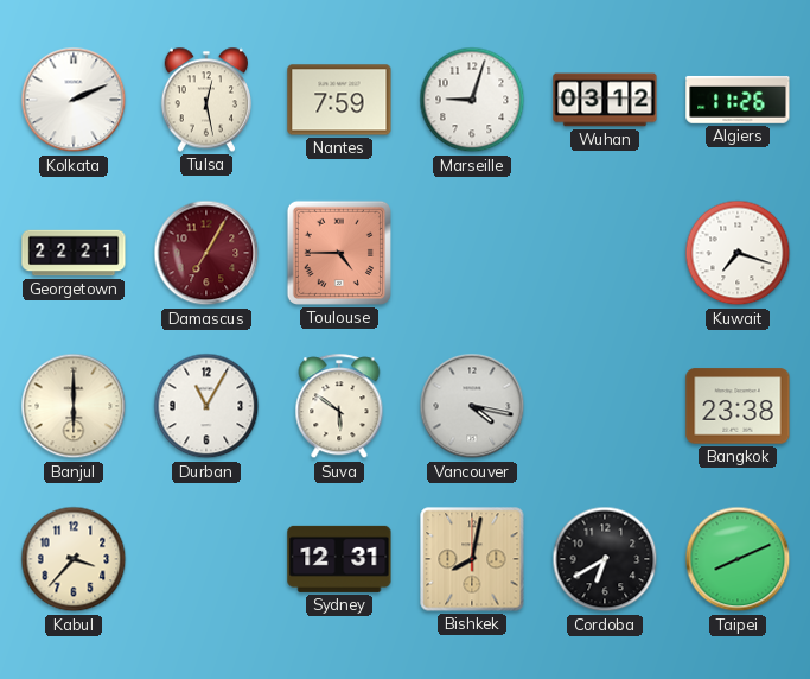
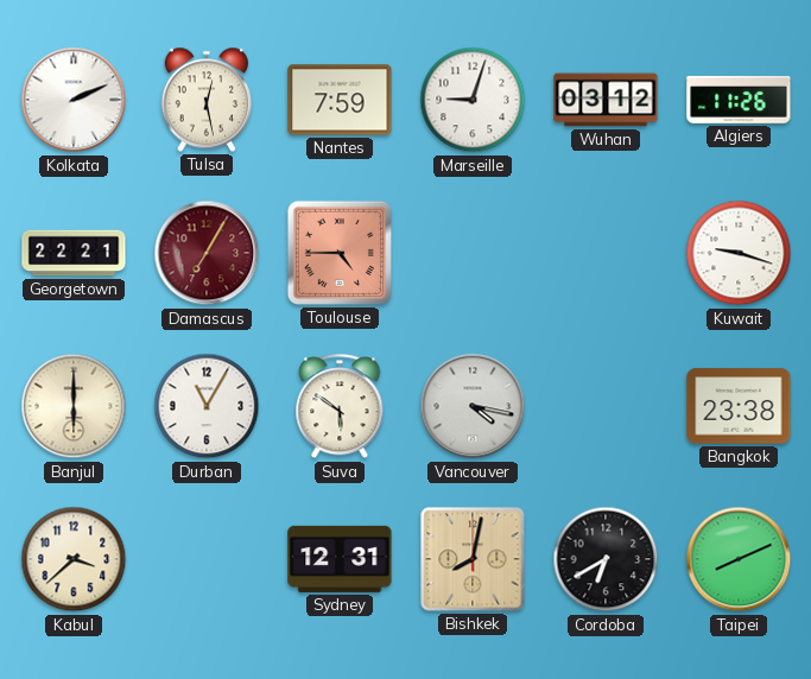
Kuwait: 7:18 -> 9:18
Kabul: 3:37 -> 3:38
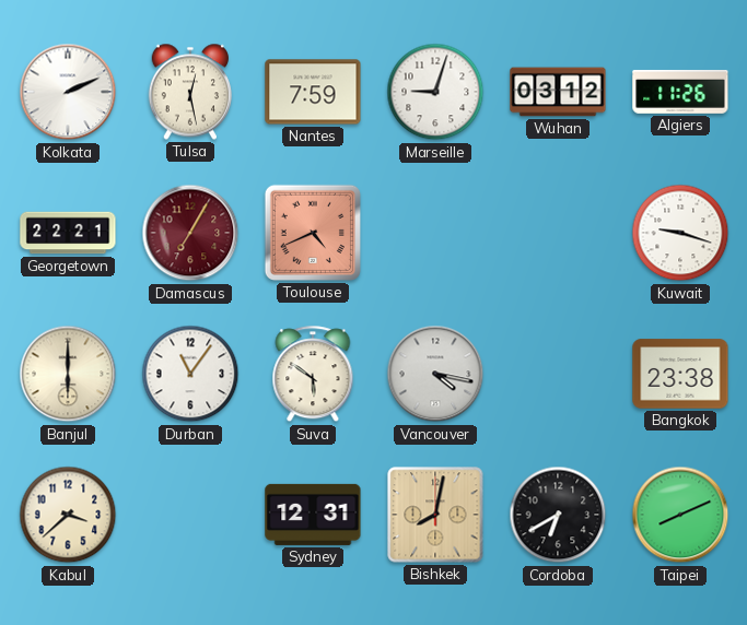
Toulouse: 4:45 -> 4:41
Durban: 11:05 -> 11:06
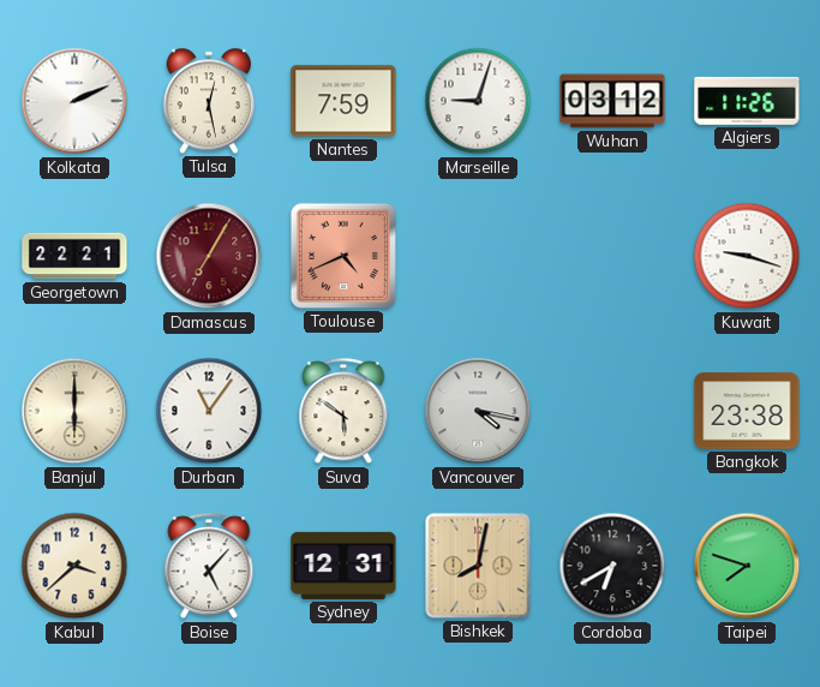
Boise: none -> 5:07
Taipei: 8:11 -> 7:48
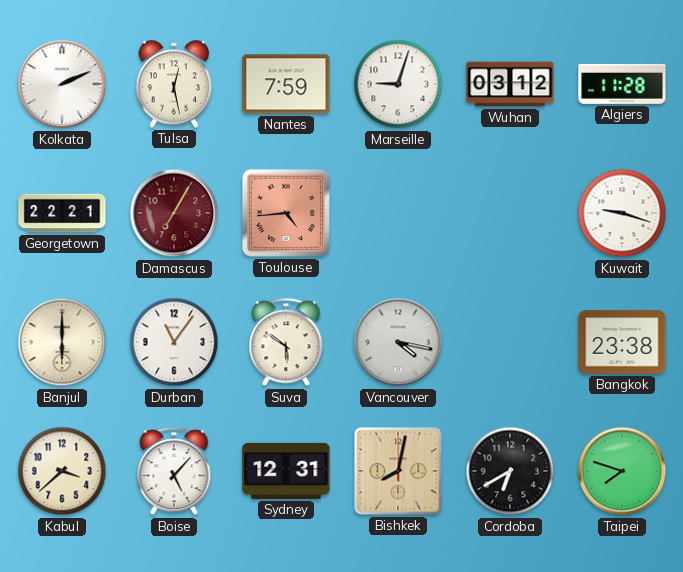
Algiers: 11:26 -> 11:28
Toulouse: 4:41 -> 4:44
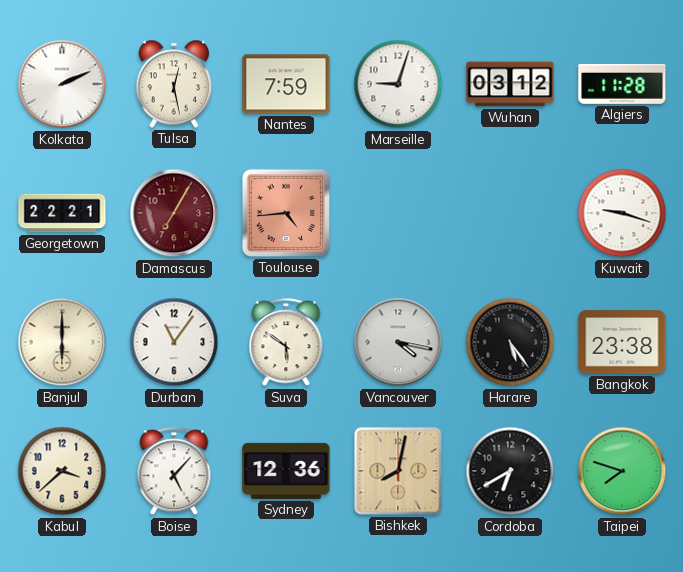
Harare: none -> 5:24
Sydney: 12:31 -> 12:36
